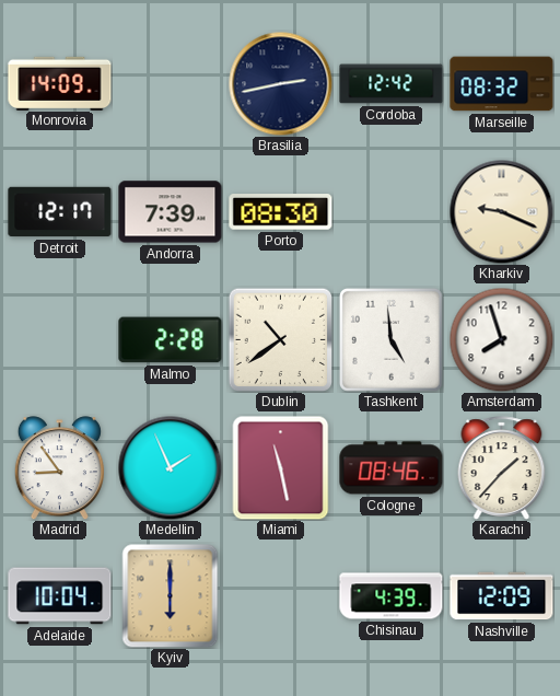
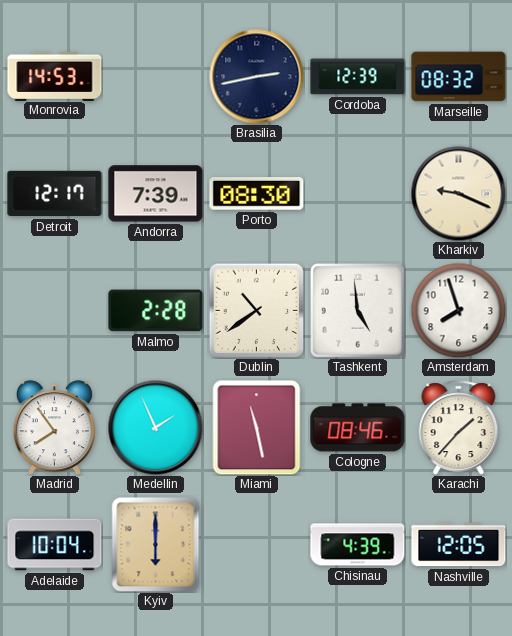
Monrovia: 14:09 -> 14:53
Cordoba: 12:42 -> 12:39
Madrid: 8:54 -> 7:54
Nashville: 12:09 -> 12:05
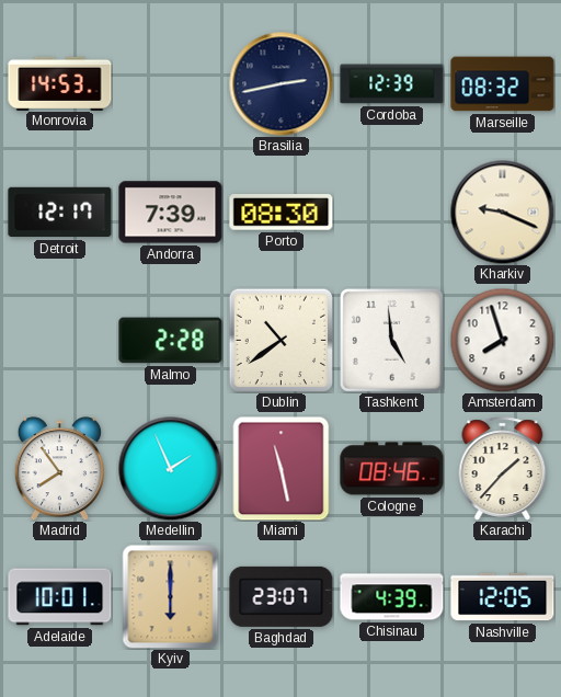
Adelaide: 10:04 -> 10:01
Baghdad: none -> 23:07
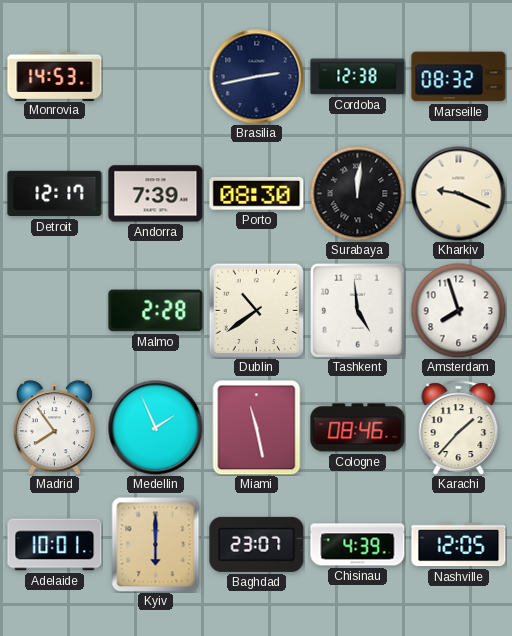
Cordoba: 12:39 -> 12:38
Surabaya: none -> 12:01
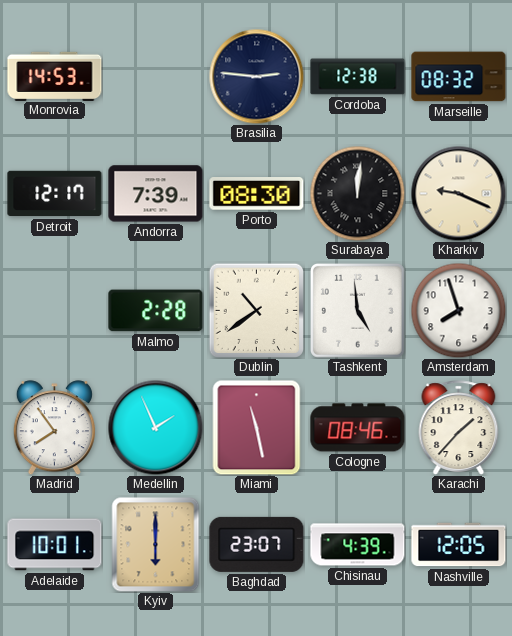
Brasilia: 2:43 -> 2:46
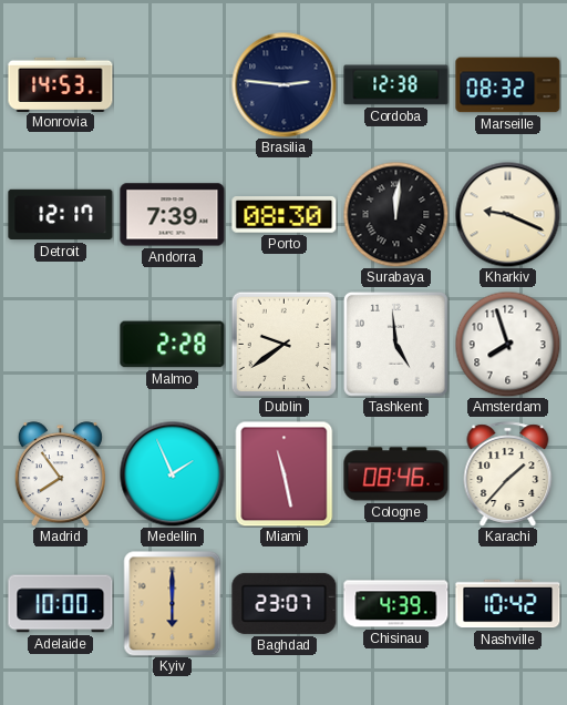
Dublin: 10:39 -> 9:39
Adelaide: 10:01 -> 10:00
Nashville: 12:05 -> 10:42
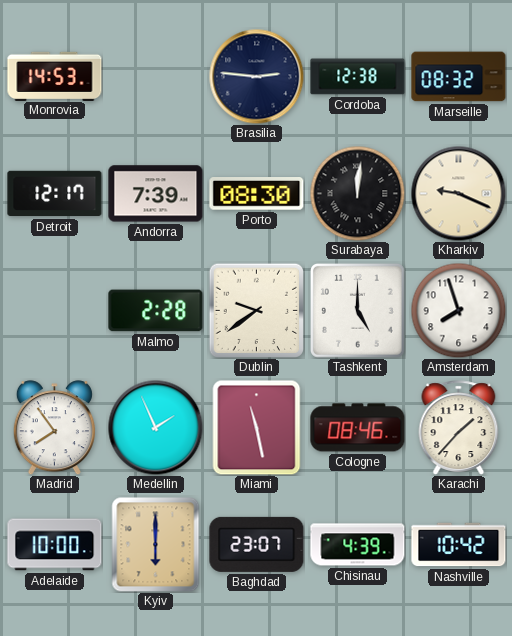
Tashkent: 4:59 -> 5:00
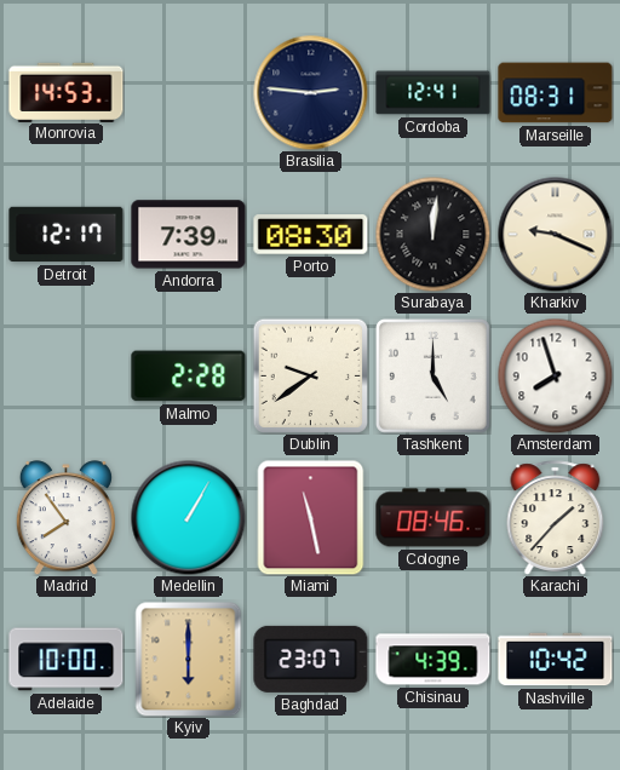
Cordoba: 12:38 -> 12:41
Marseille: 08:32 -> 08:31
Medellin: 1:56 -> 1:05
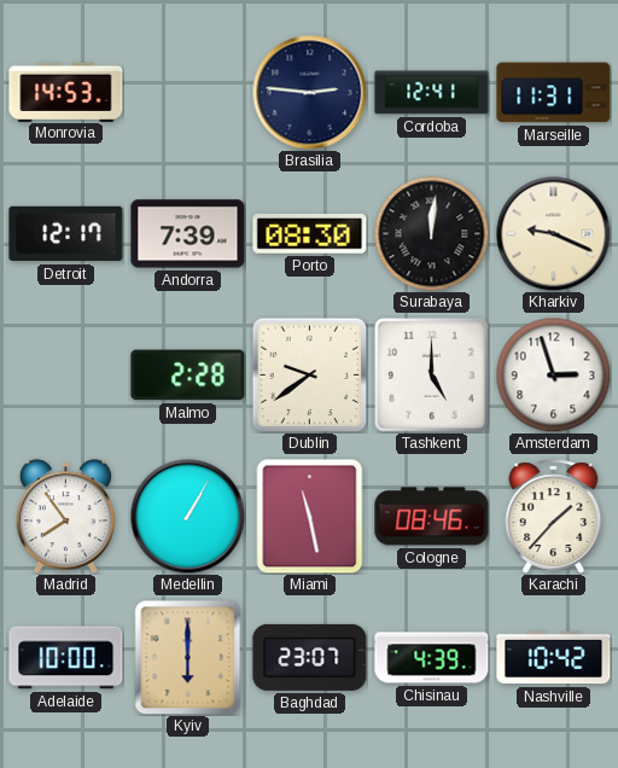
Marseille: 08:31 -> 11:31
Amsterdam: 7:57 -> 2:57
